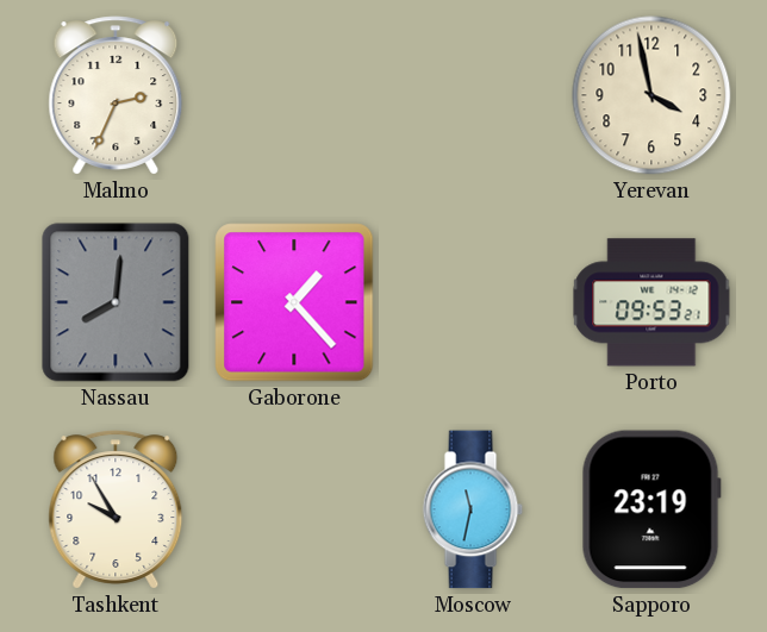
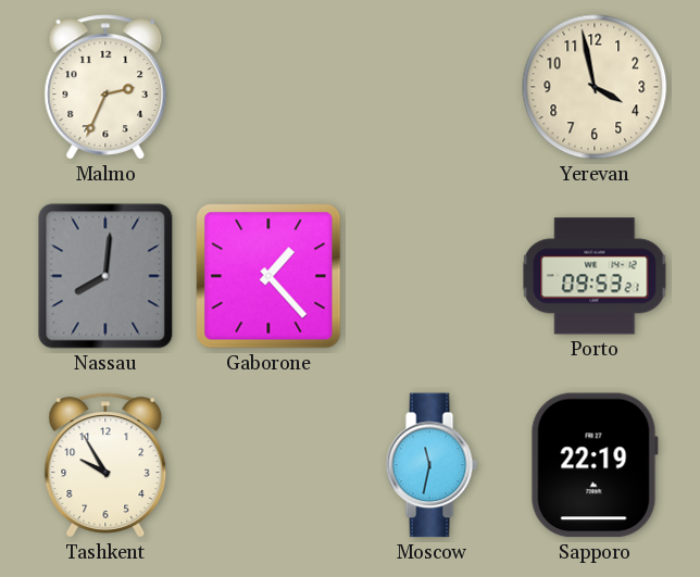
Sapporo: 23:19 -> 22:19
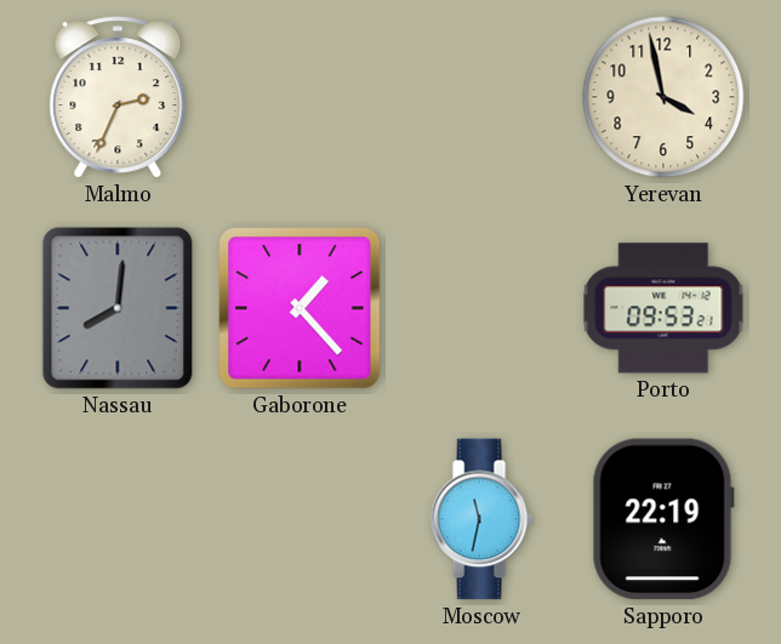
Tashkent: 9:55 -> none
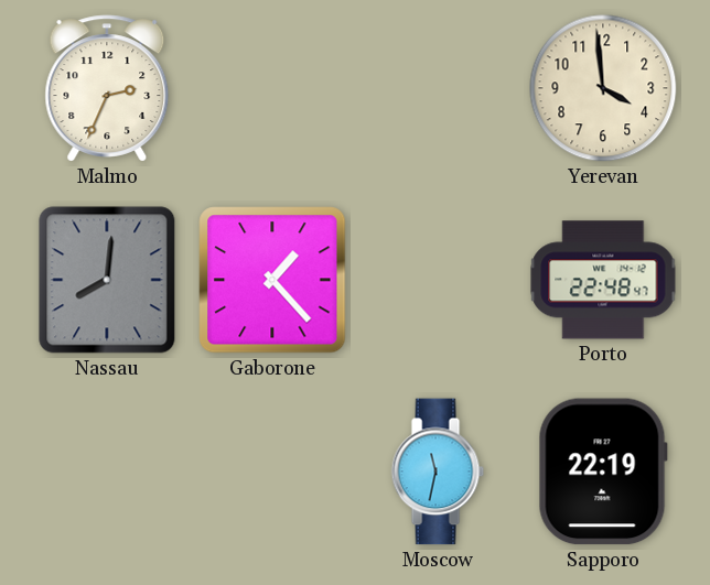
Yerevan: 3:58 -> 3:59
Porto: 09:53 -> 22:48
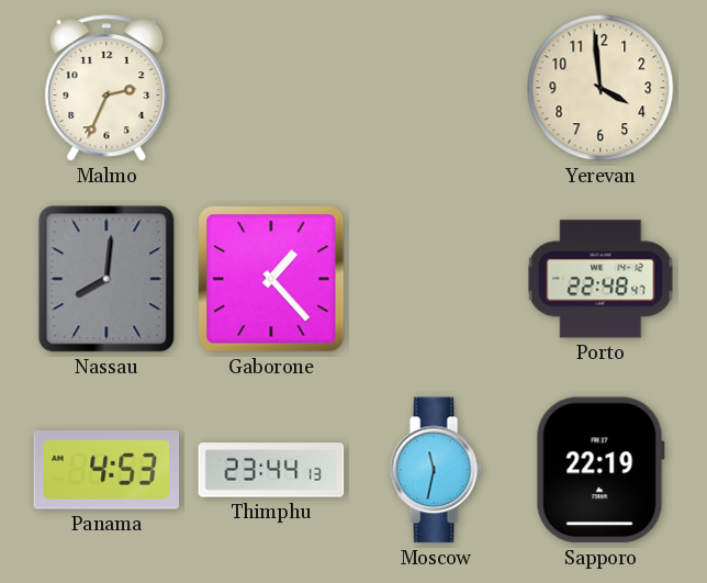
Panama: none -> 4:53
Thimphu: none -> 23:44
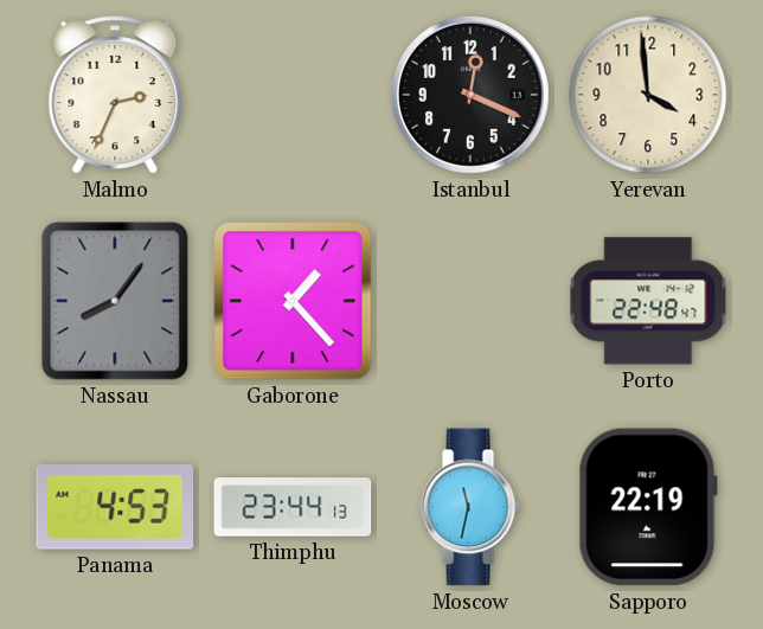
Istanbul: none -> 12:19
Nassau: 8:01 -> 8:06
